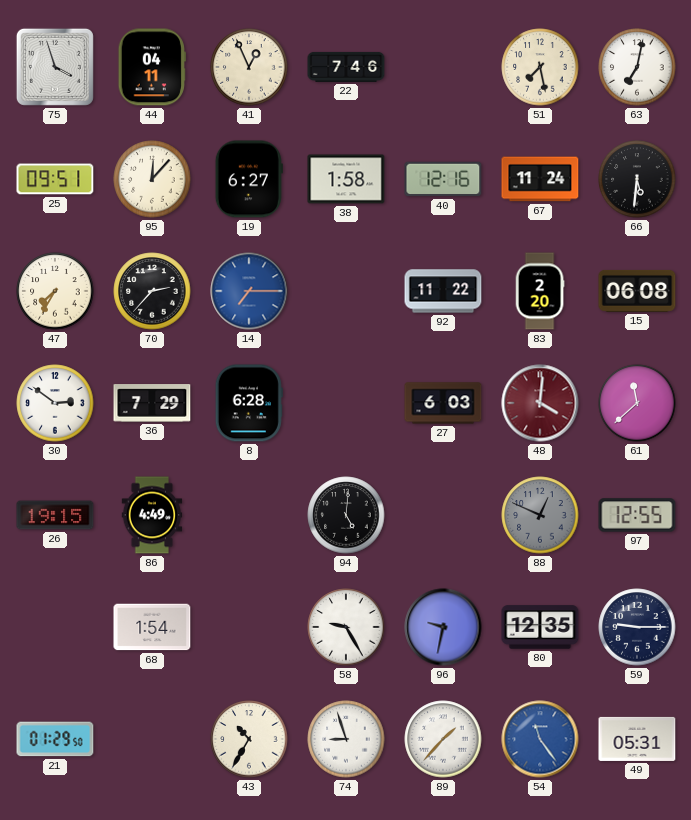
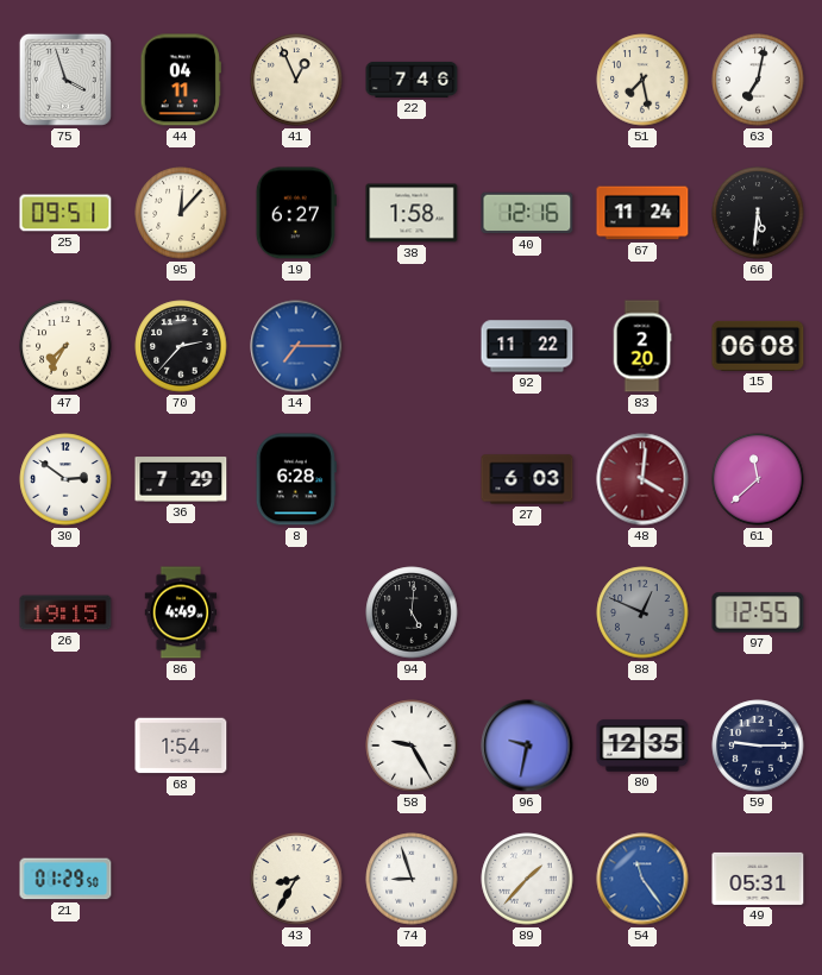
43: 10:35 -> 8:35
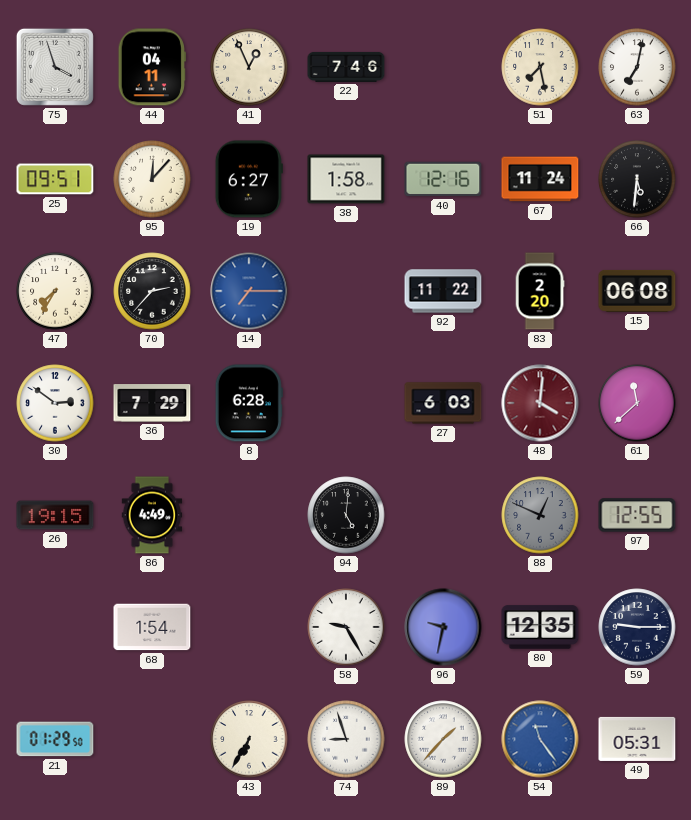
43: 8:35 -> 6:35
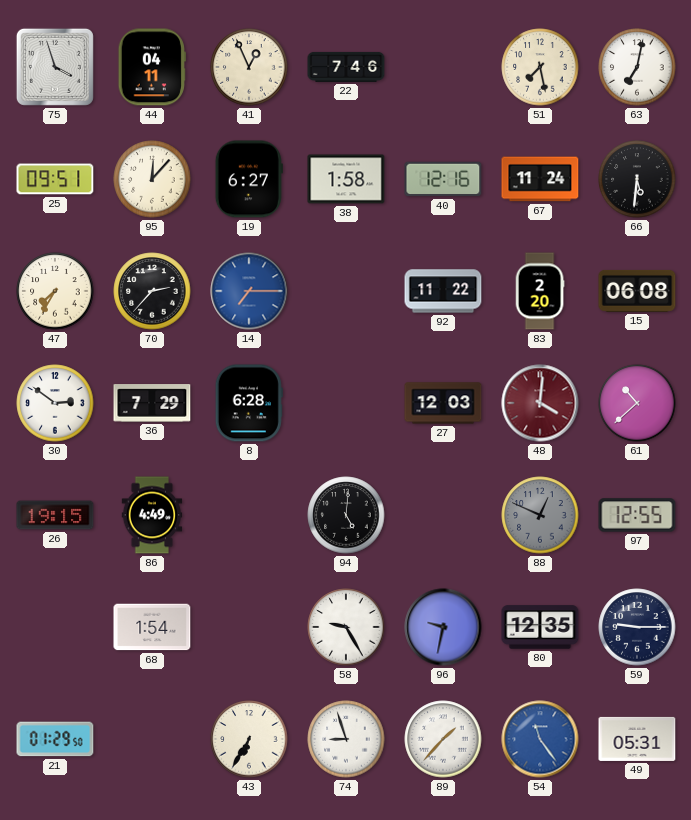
27: 6:03 -> 12:03
61: 11:38 -> 10:38
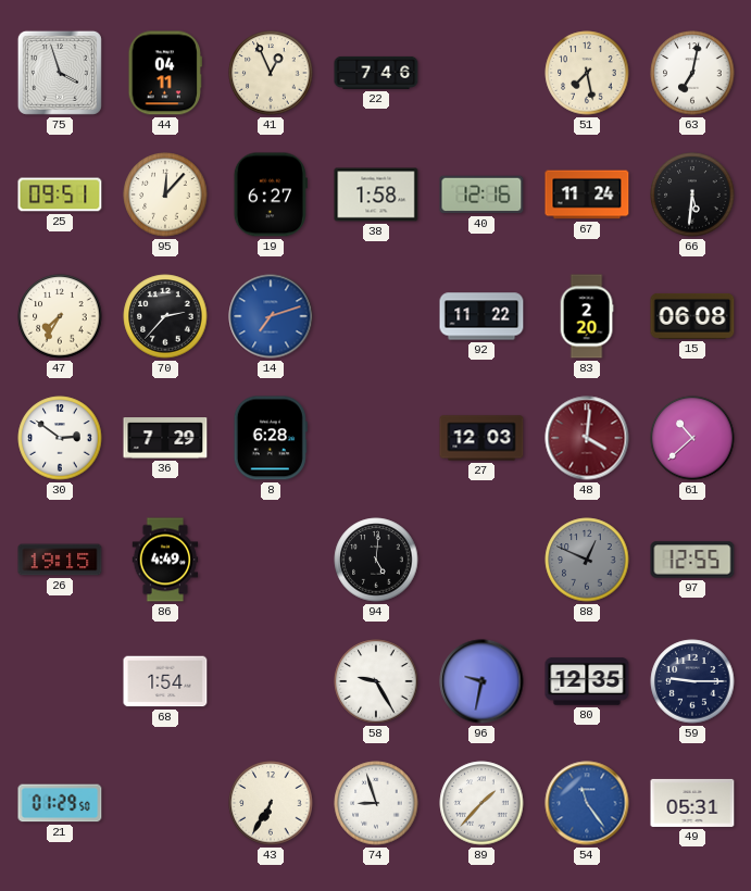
14: 7:15 -> 7:12
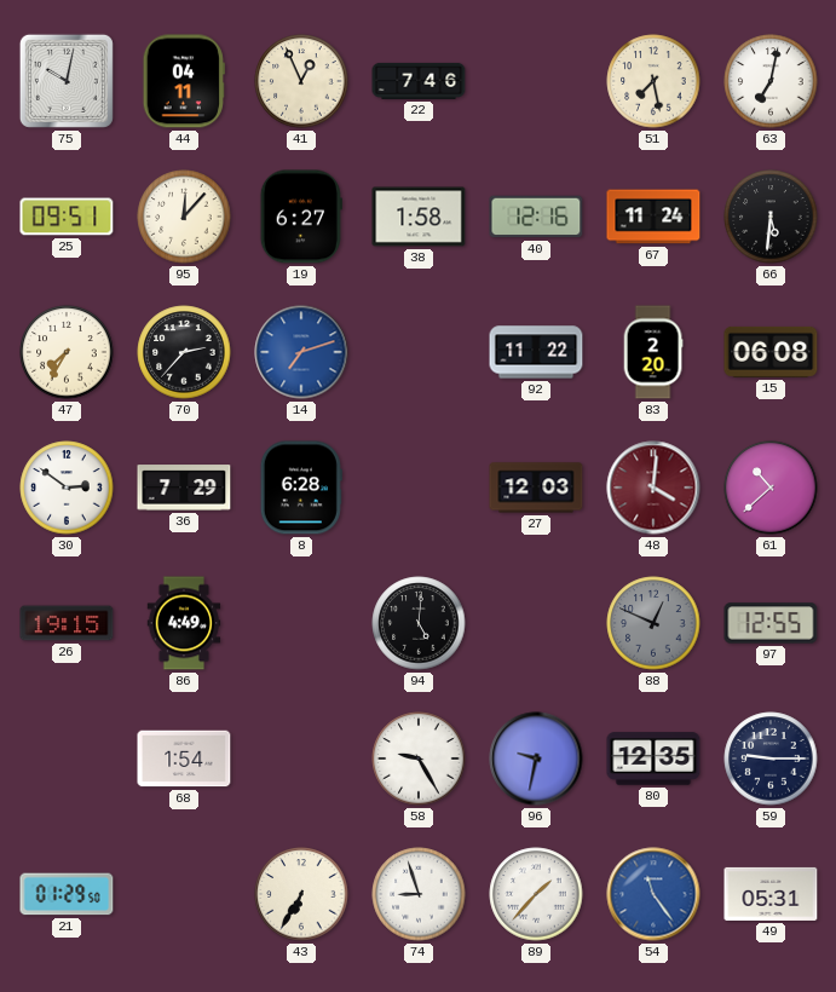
75: 3:57 -> 10:02
